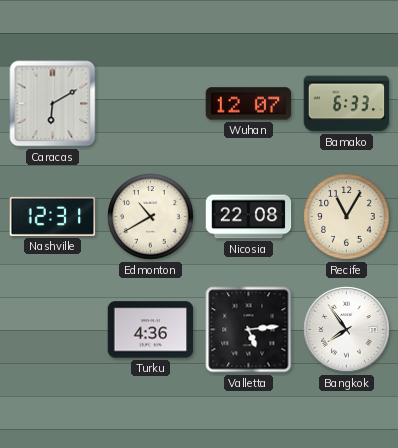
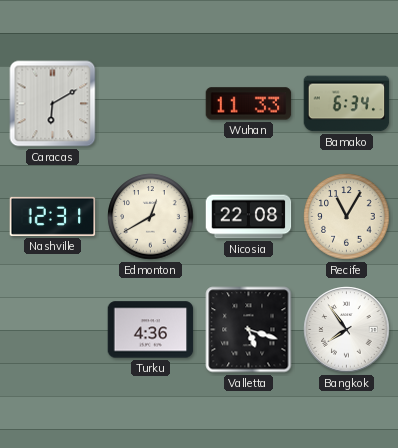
Wuhan: 12:07 -> 11:33
Bamako: 6:33 -> 6:34
Edmonton: 10:40 -> 12:40
Valletta: 5:14 -> 5:18
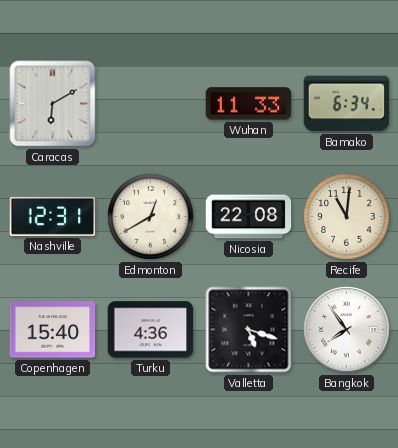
Recife: 11:05 -> 11:01
Copenhagen: none -> 15:40
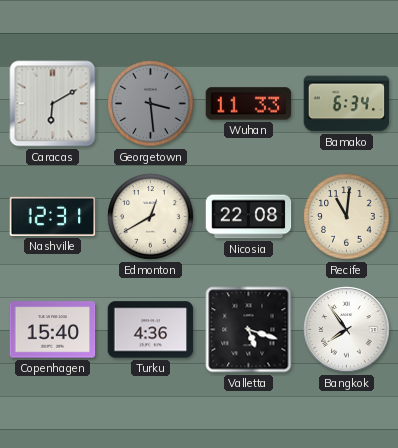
Georgetown: none -> 3:29
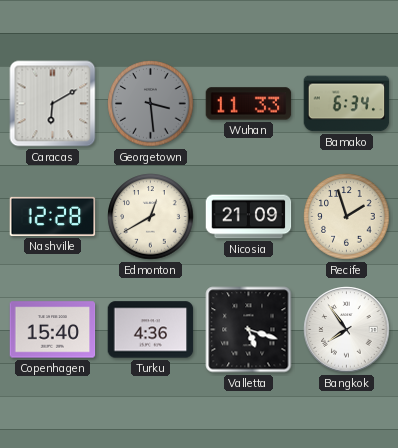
Nashville: 12:31 -> 12:28
Nicosia: 22:08 -> 21:09
Recife: 11:01 -> 1:57
